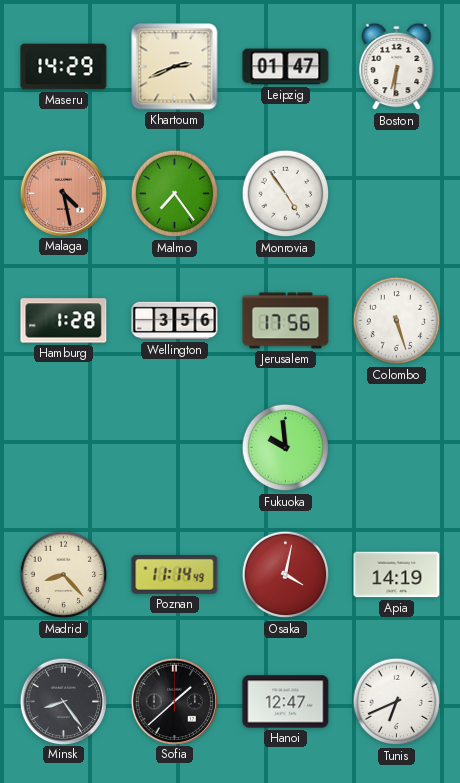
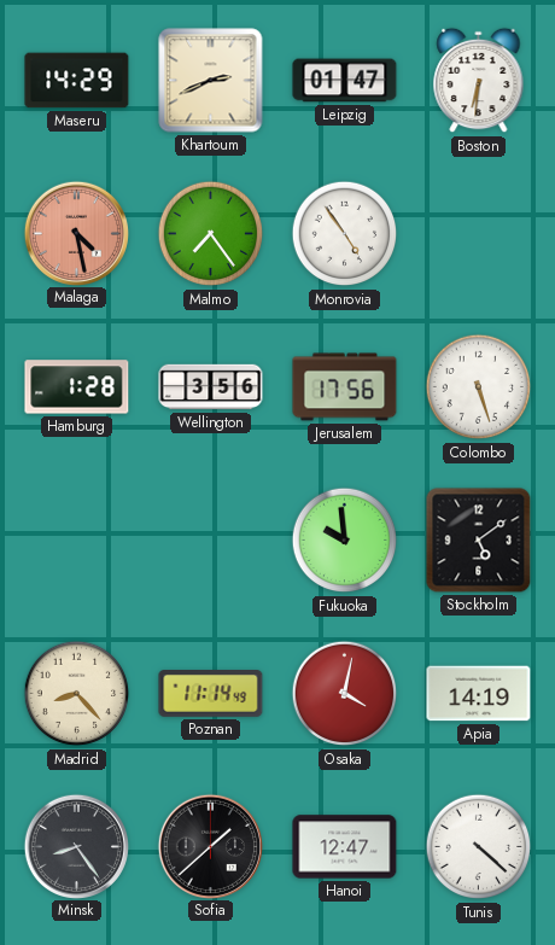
Stockholm: none -> 5:09
Tunis: 6:41 -> 4:22
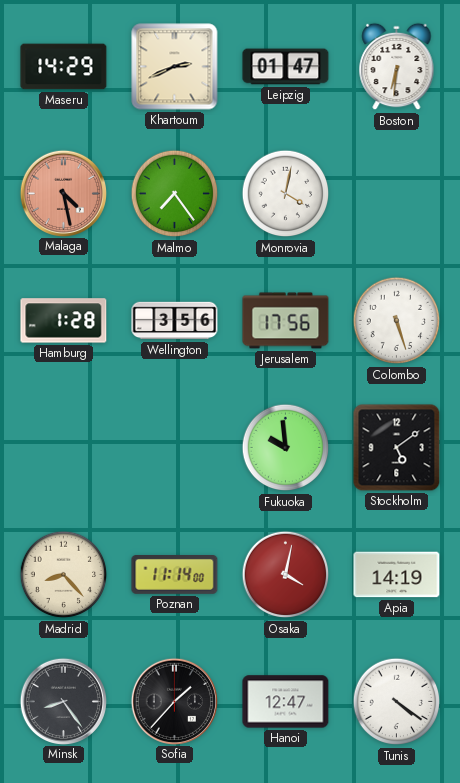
Monrovia: 4:54 -> 4:02
Poznan: 11:14:49 -> 11:14:00
Sofia: 1:38 -> 1:37
Tunis: 4:22 -> 4:21
